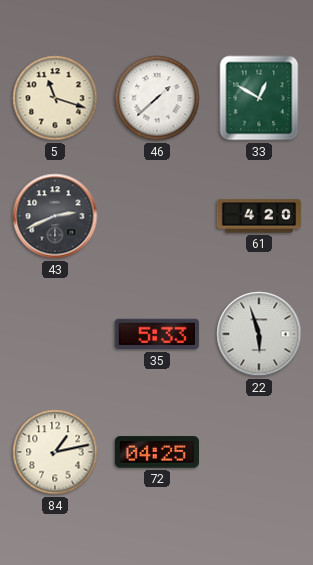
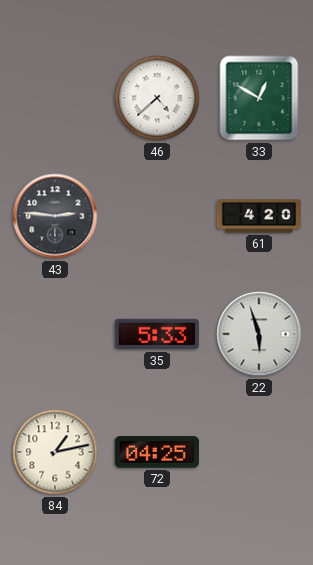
5: 11:18 -> none
46: 1:38 -> 4:38
43: 2:41 -> 2:46
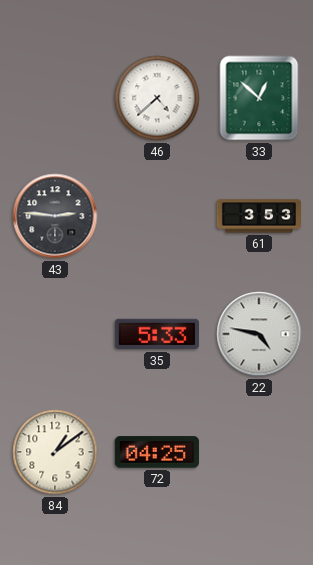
33: 12:50 -> 12:52
61: 4:20 -> 3:53
22: 5:57 -> 4:47
84: 1:13 -> 1:09
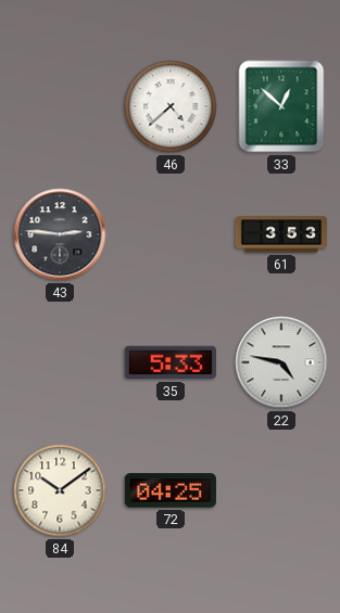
84: 1:09 -> 10:09
